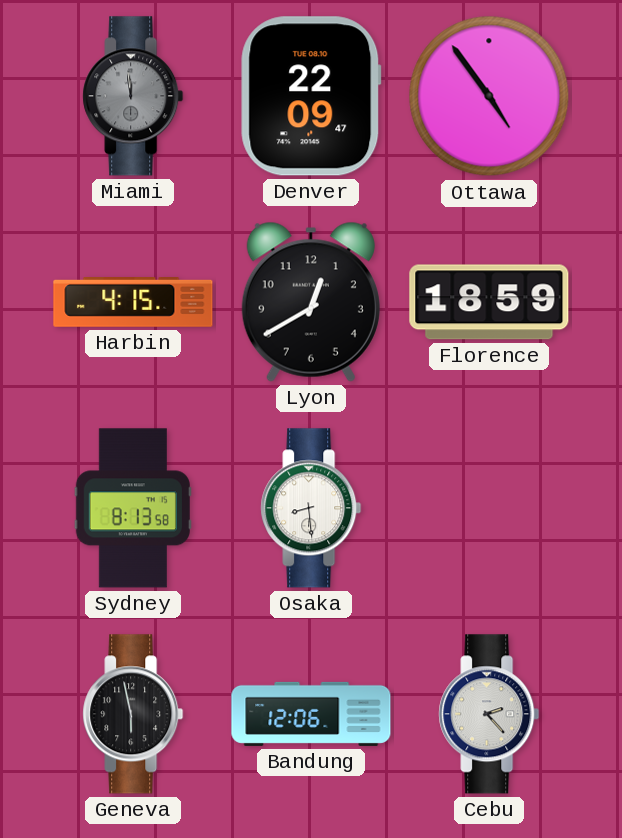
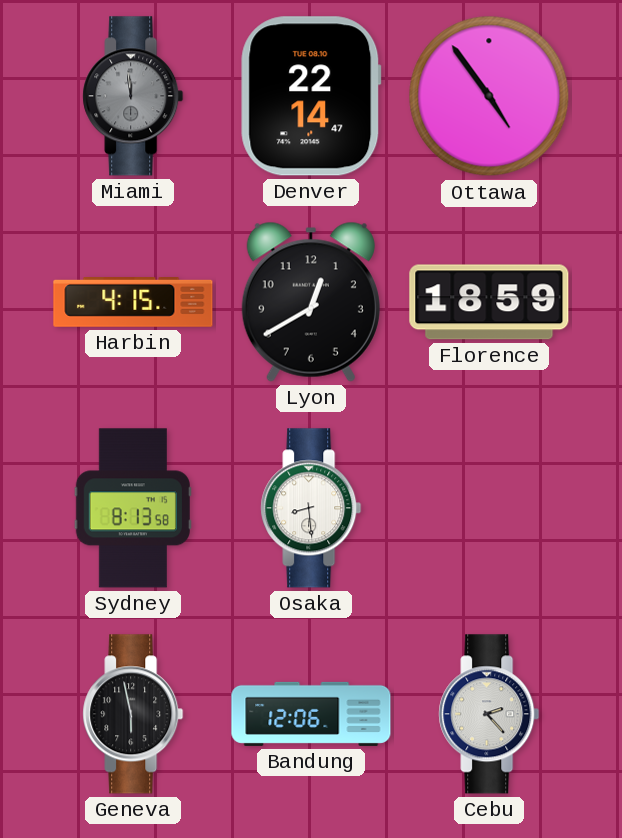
Denver: 22:09 -> 22:14
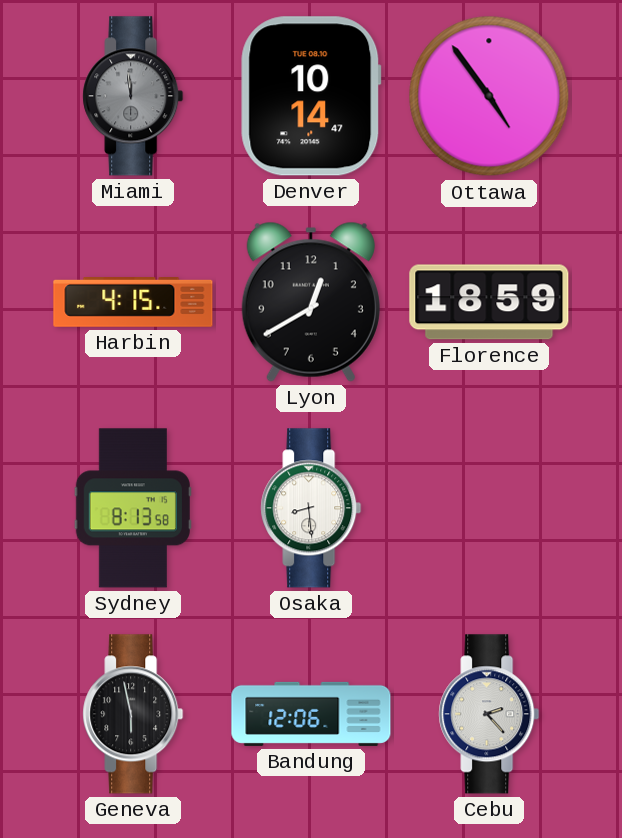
Denver: 22:14 -> 10:14
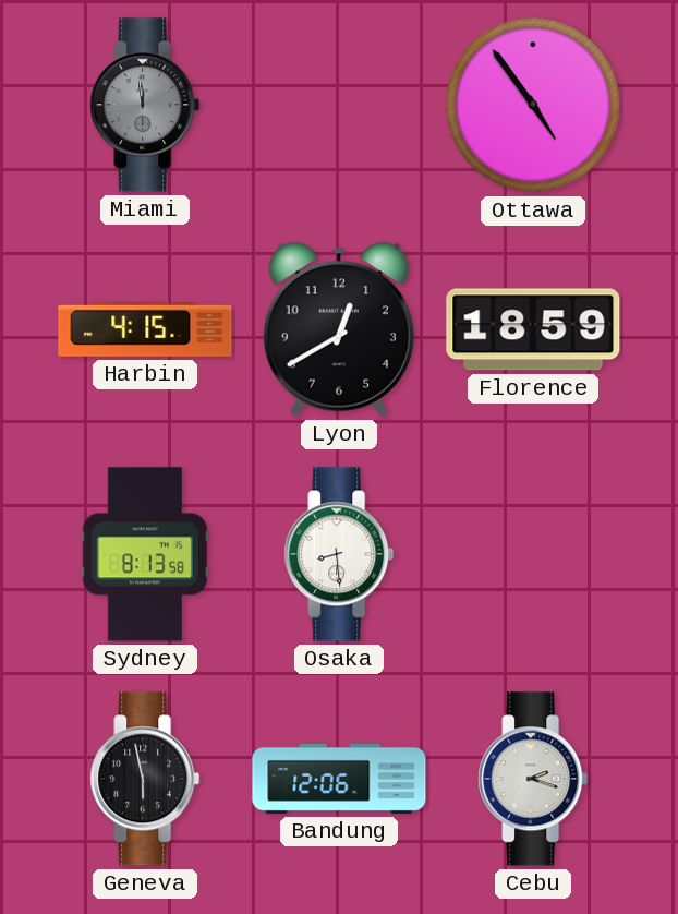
Denver: 10:14 -> none
Cebu: 2:23 -> 2:18
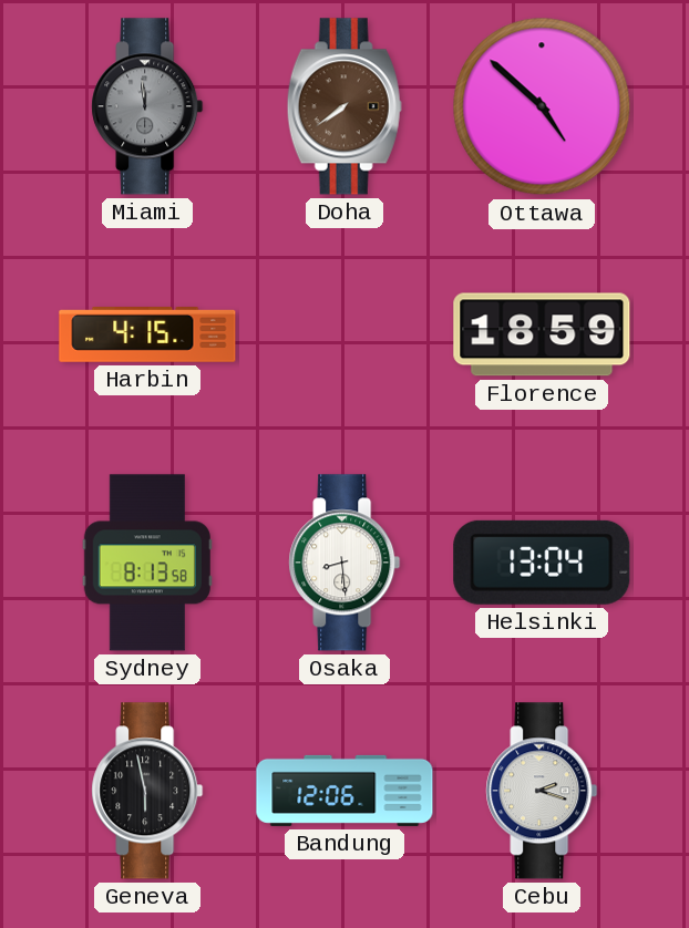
Doha: none -> 7:39
Ottawa: 4:54 -> 4:52
Lyon: 12:40 -> none
Helsinki: none -> 13:04
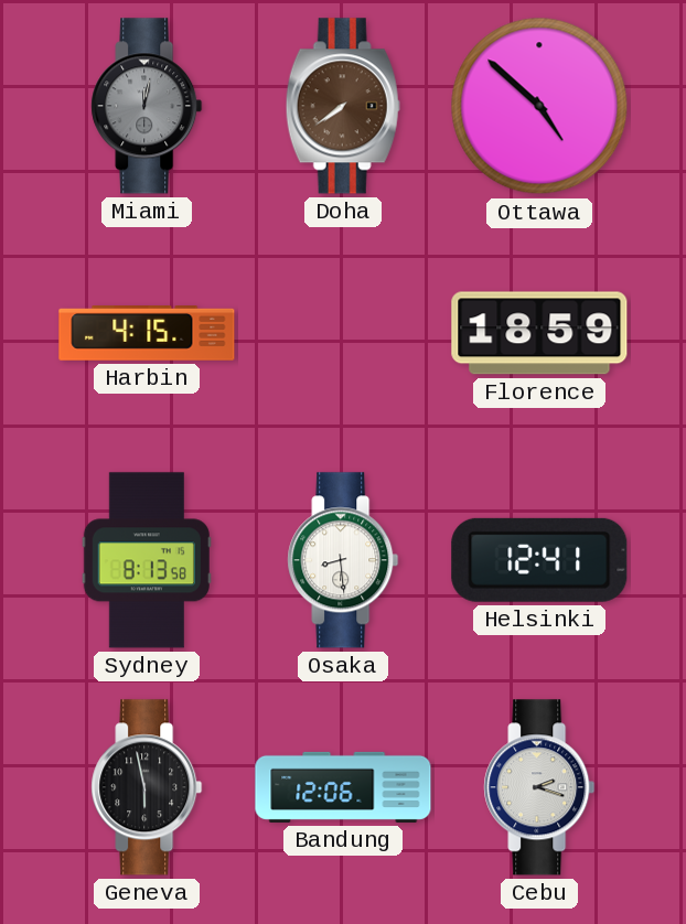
Miami: 11:59 -> 12:02
Helsinki: 13:04 -> 12:41
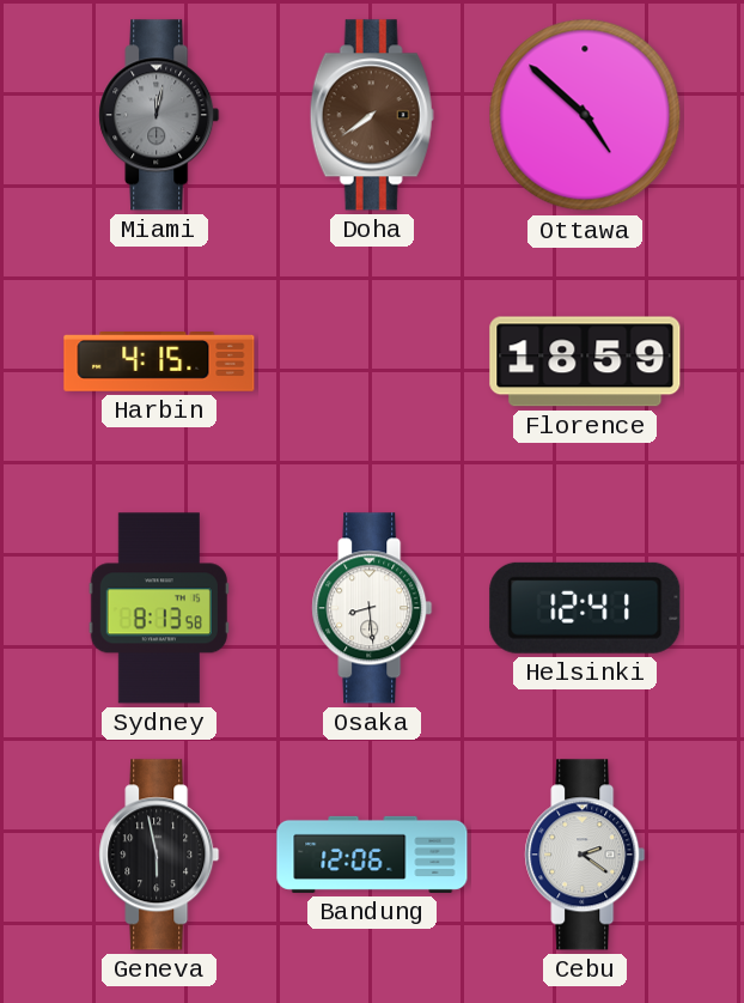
Cebu: 2:18 -> 2:21
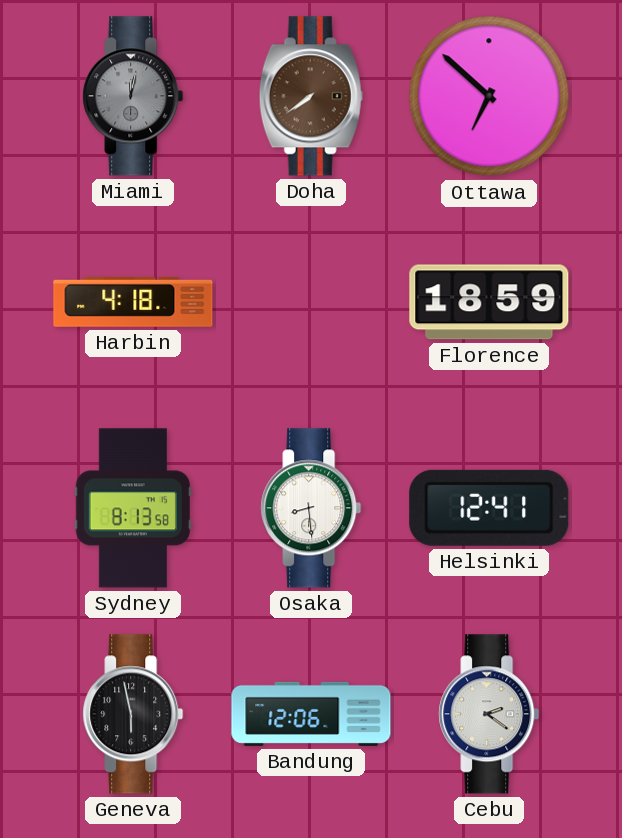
Ottawa: 4:52 -> 6:52
Harbin: 4:15 -> 4:18
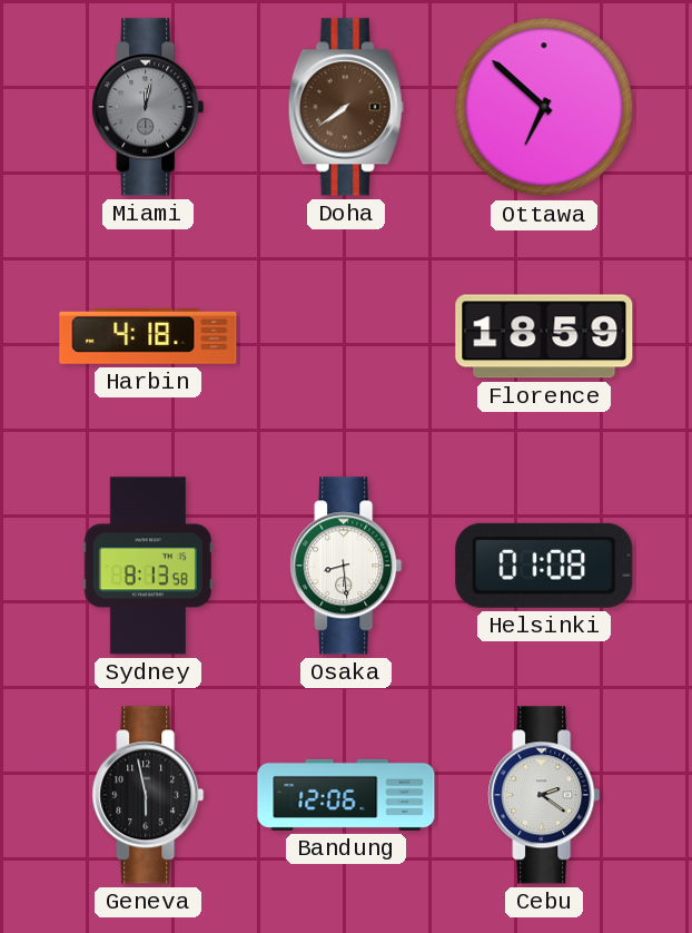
Helsinki: 12:41 -> 01:08
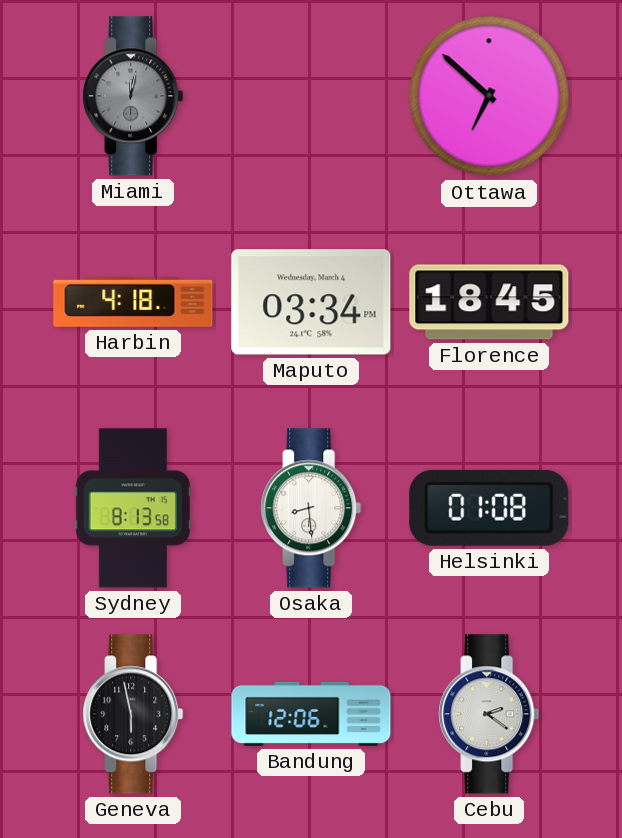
Doha: 7:39 -> none
Maputo: none -> 03:34
Florence: 18:59 -> 18:45
